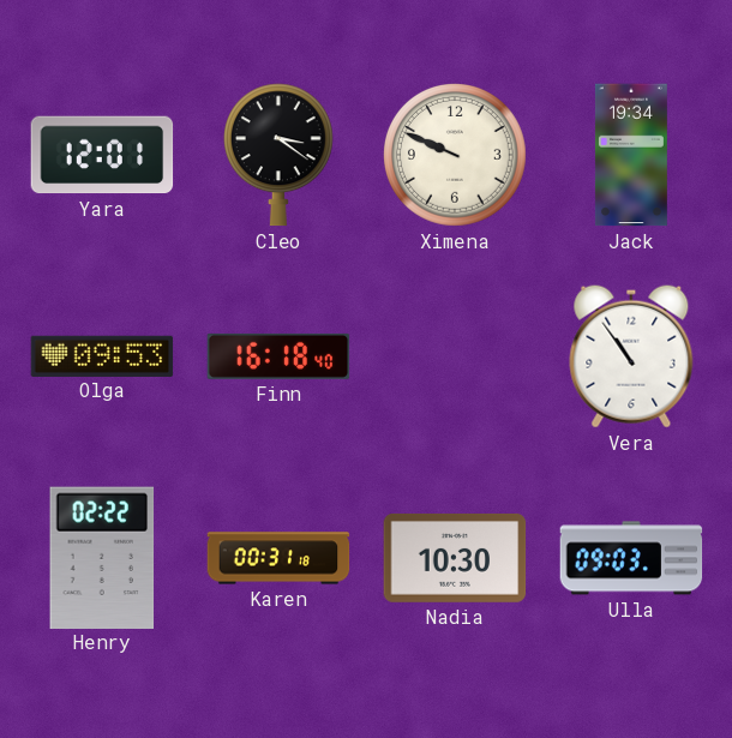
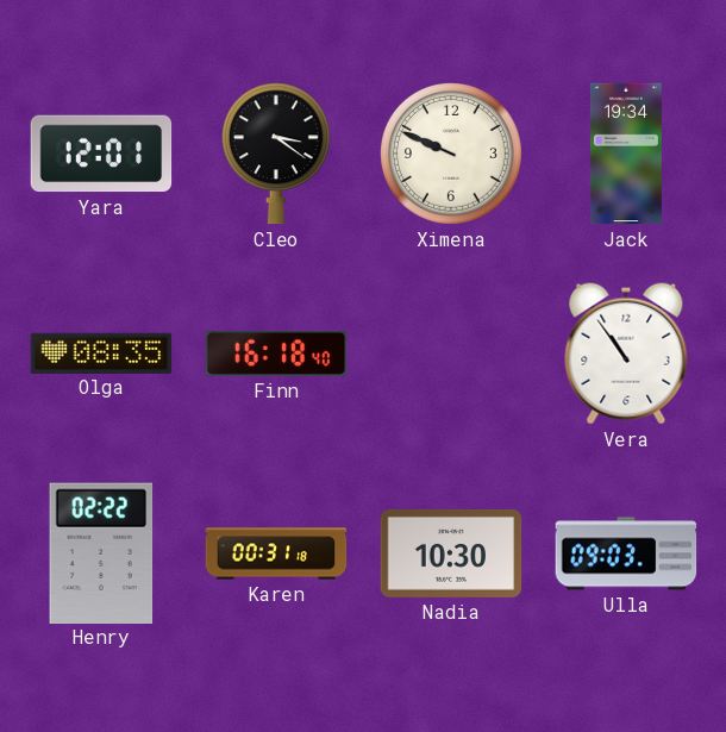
Olga: 09:53 -> 08:35
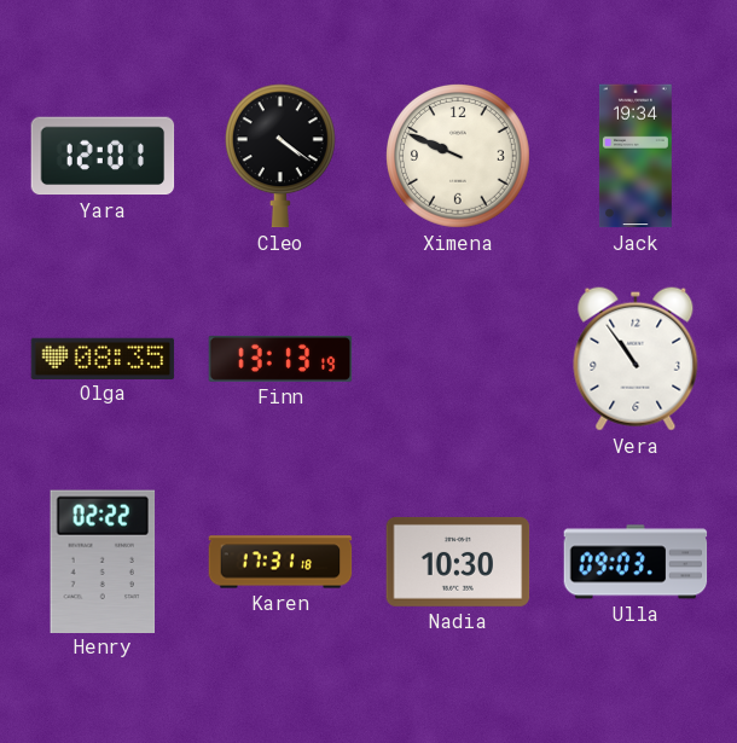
Cleo: 3:21 -> 4:21
Finn: 16:18 -> 13:13
Karen: 00:31 -> 17:31
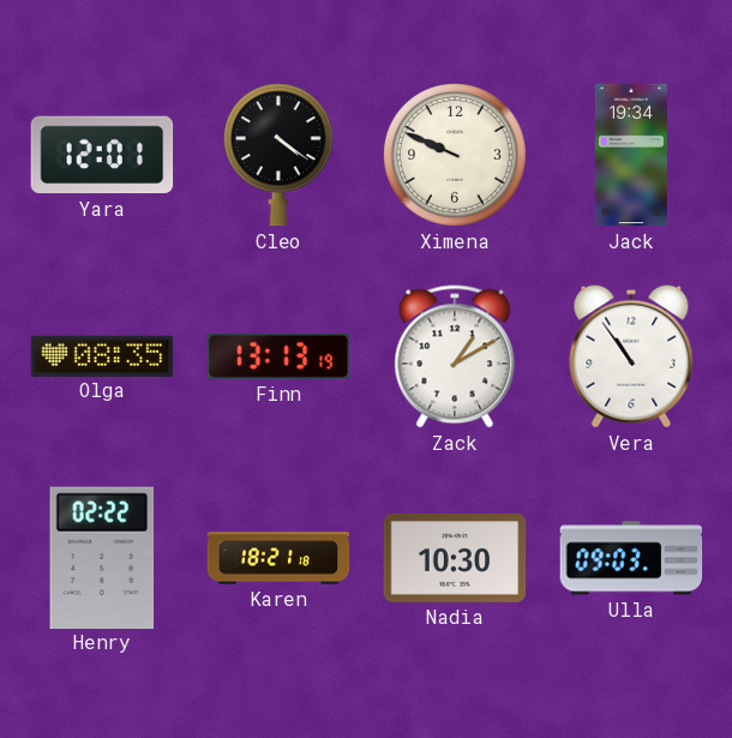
Zack: none -> 1:10
Karen: 17:31 -> 18:21
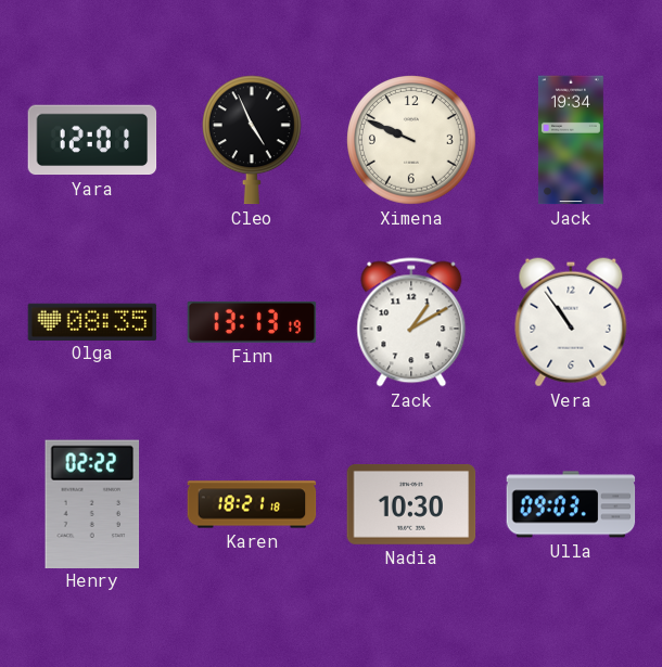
Cleo: 4:21 -> 4:56
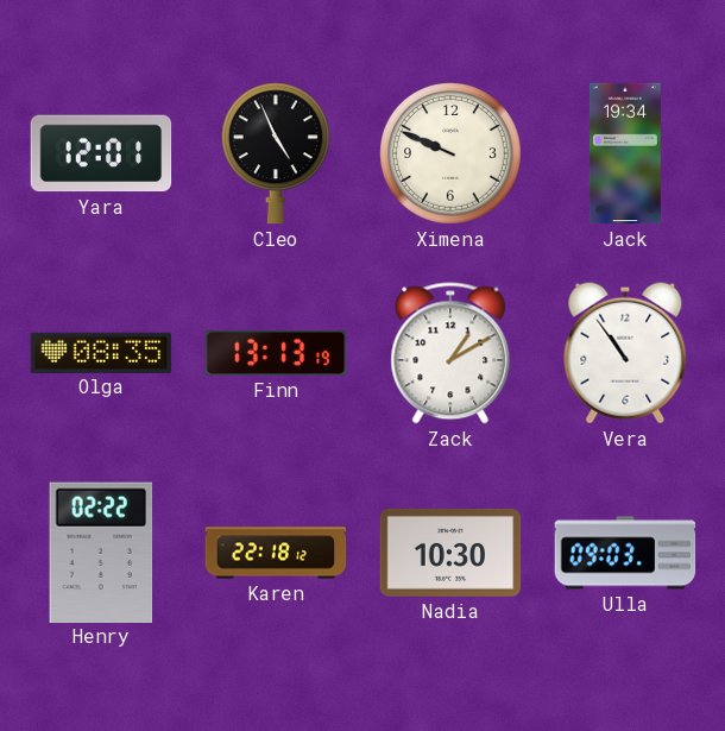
Karen: 18:21 -> 22:18
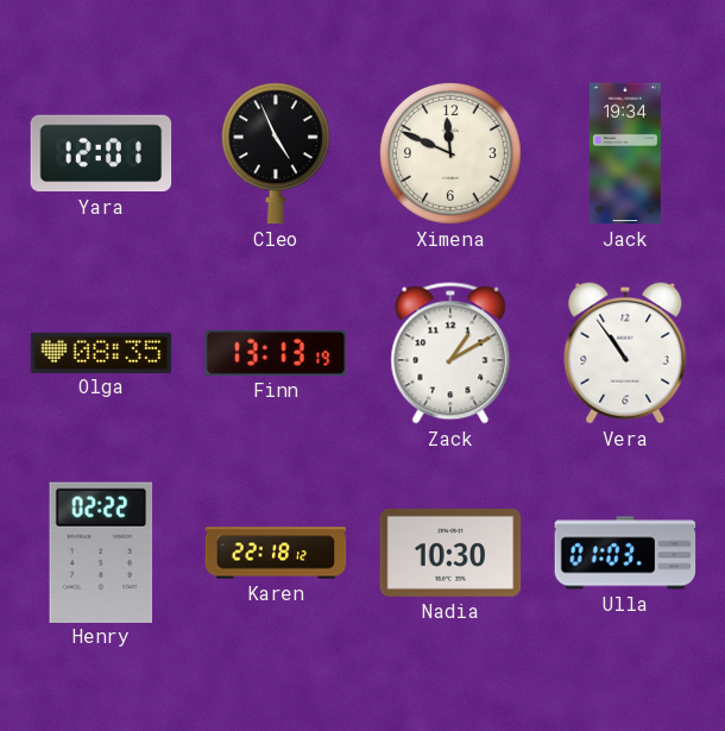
Ximena: 9:49 -> 11:49
Ulla: 09:03 -> 01:03
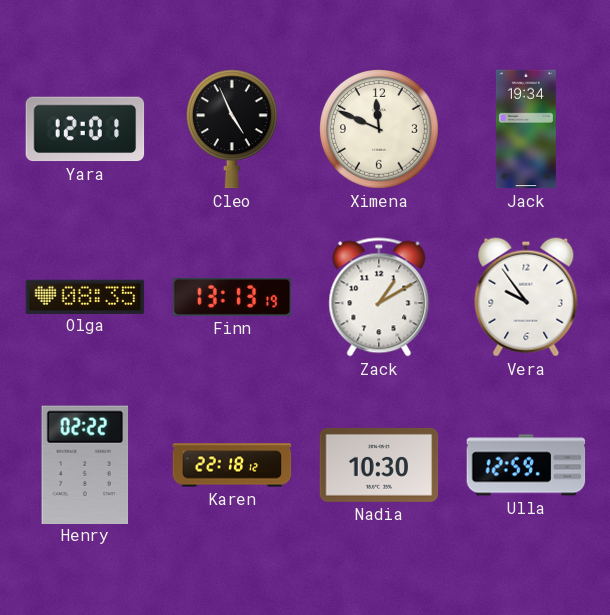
Vera: 10:54 -> 9:54
Ulla: 01:03 -> 12:59
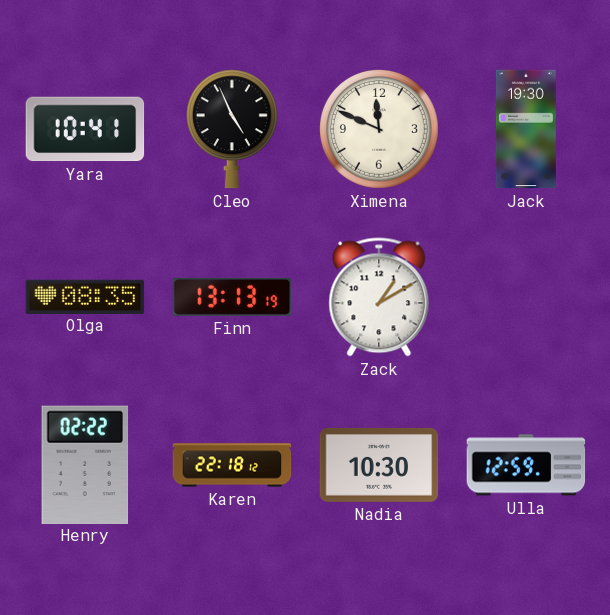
Yara: 12:01 -> 10:41
Jack: 19:34 -> 19:30
Vera: 9:54 -> none
